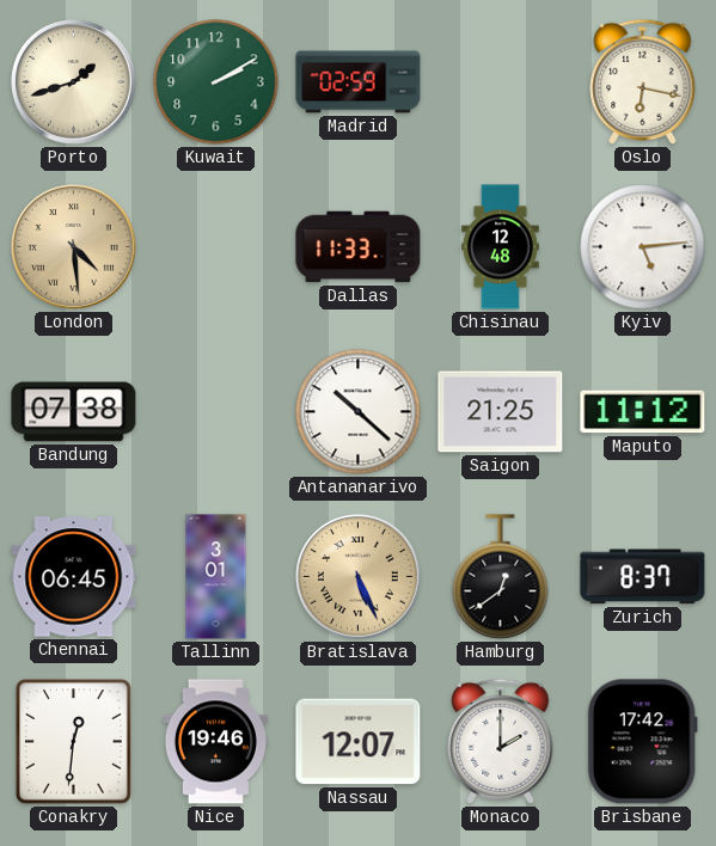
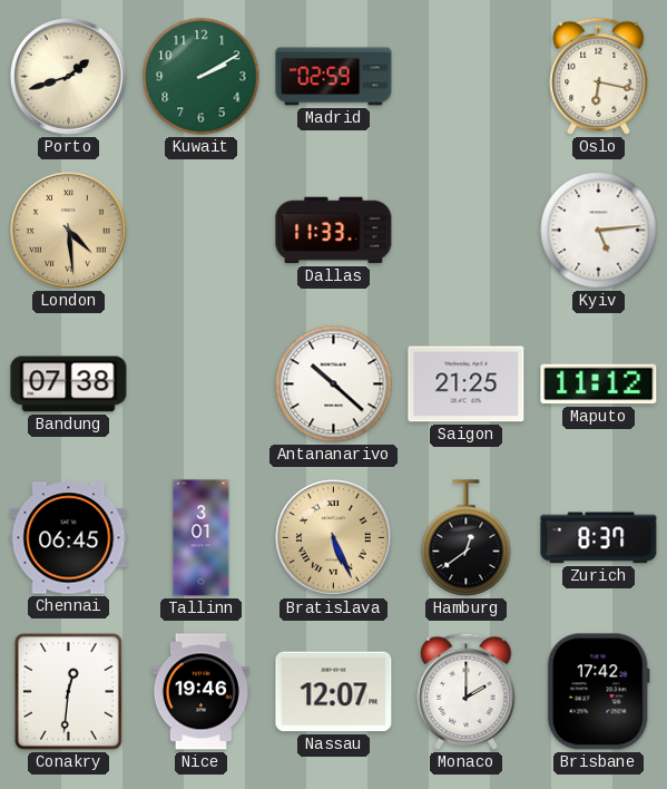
Chisinau: 12:48 -> none
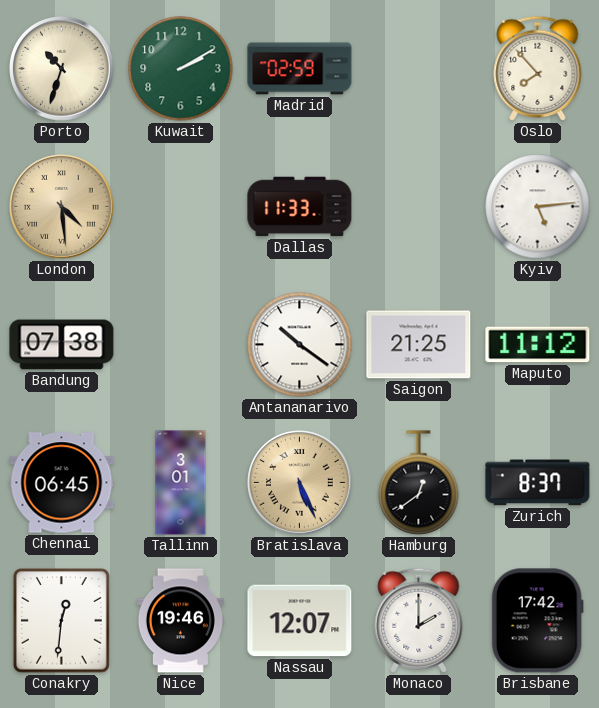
Porto: 1:42 -> 10:33
Oslo: 6:17 -> 7:53
Antananarivo: 10:22 -> 10:21
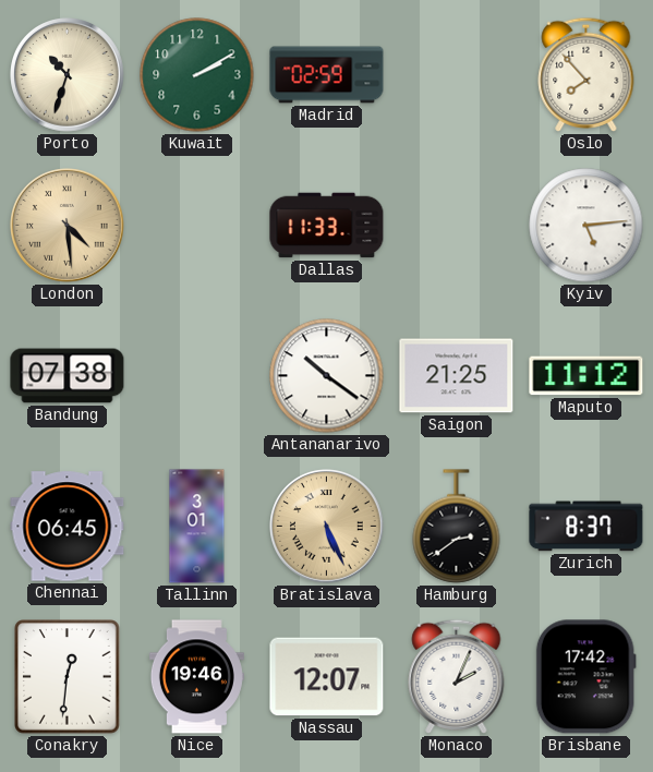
Hamburg: 12:39 -> 2:39
Monaco: 2:00 -> 2:04
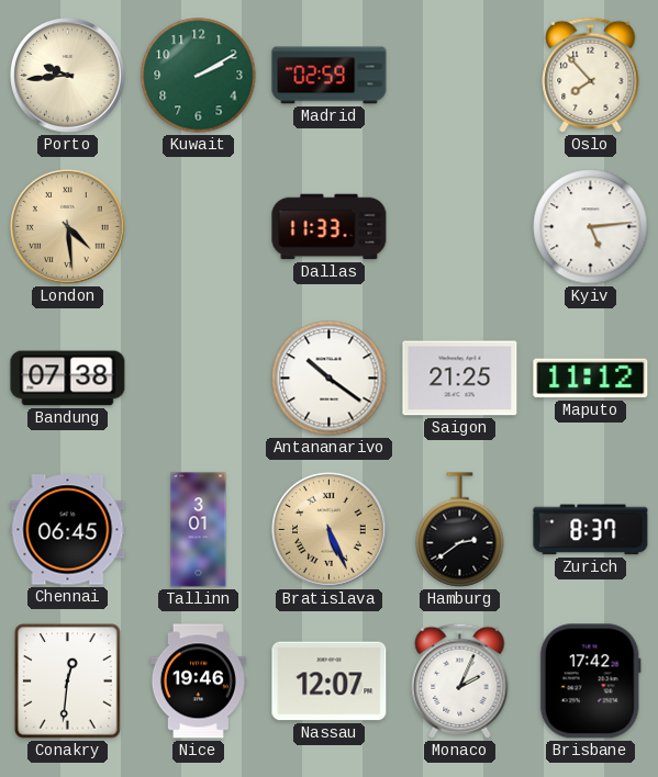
Porto: 10:33 -> 9:44
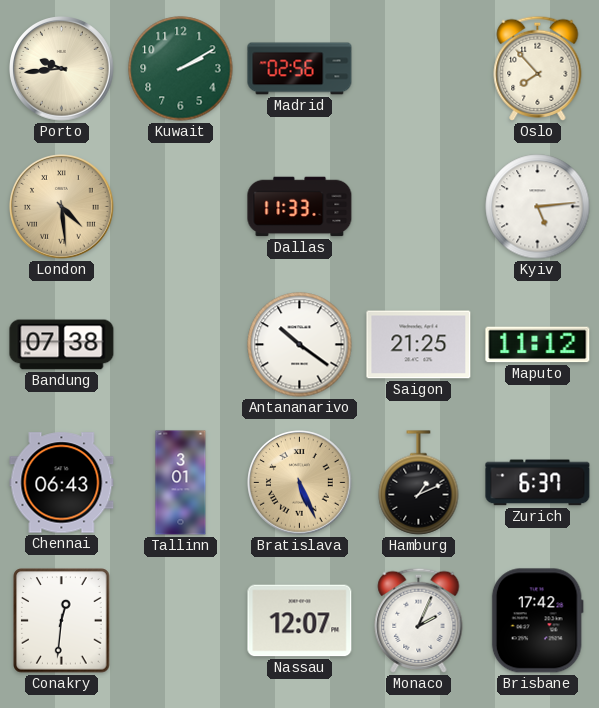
Madrid: 02:59 -> 02:56
Chennai: 06:45 -> 06:43
Hamburg: 2:39 -> 1:11
Zurich: 8:37 -> 6:37
Nice: 19:46 -> none
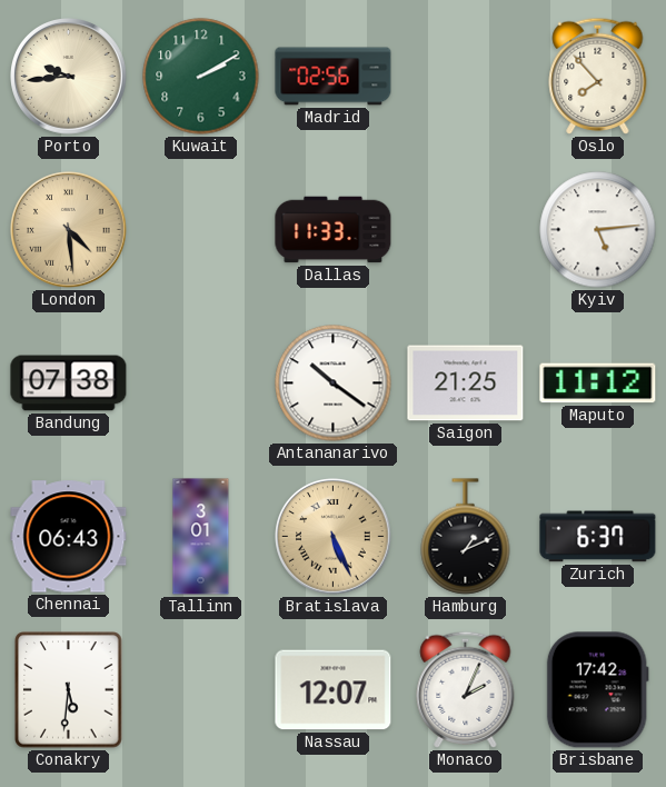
Conakry: 12:31 -> 5:31
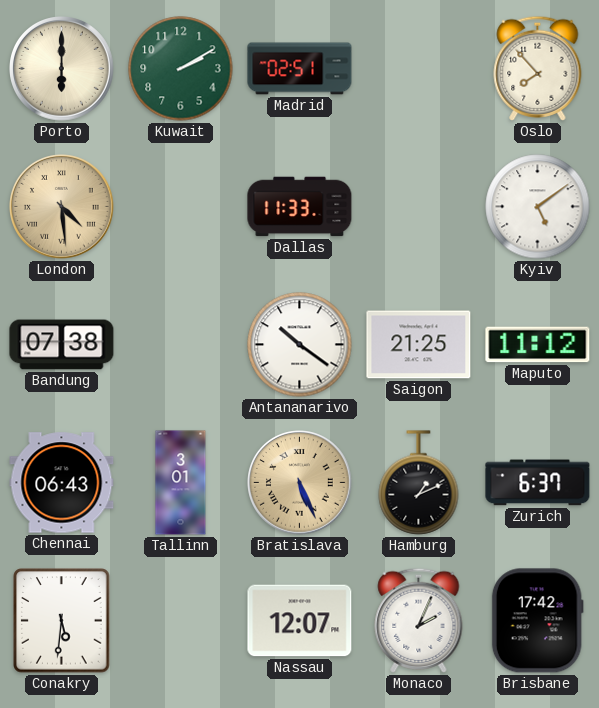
Porto: 9:44 -> 6:00
Madrid: 02:56 -> 02:51
Kyiv: 5:14 -> 5:09
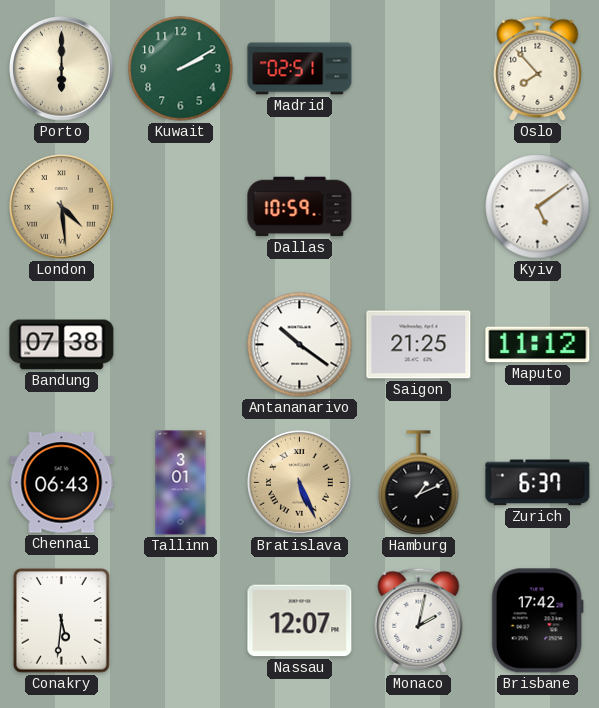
Dallas: 11:33 -> 10:59
Monaco: 2:04 -> 2:02
